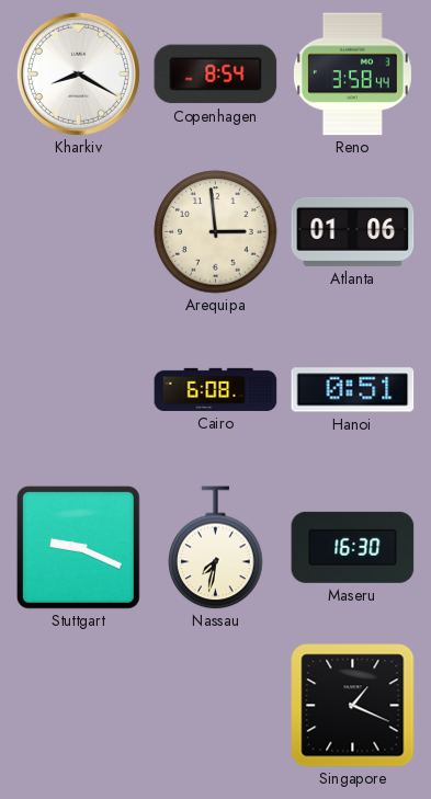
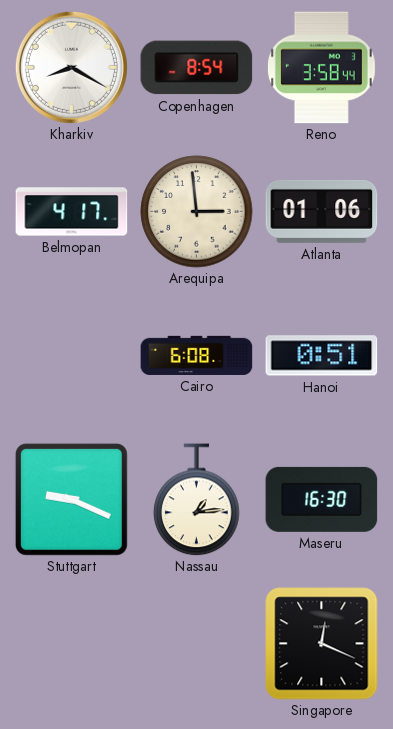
Belmopan: none -> 4:17
Nassau: 7:32 -> 1:14
Singapore: 1:19 -> 12:19
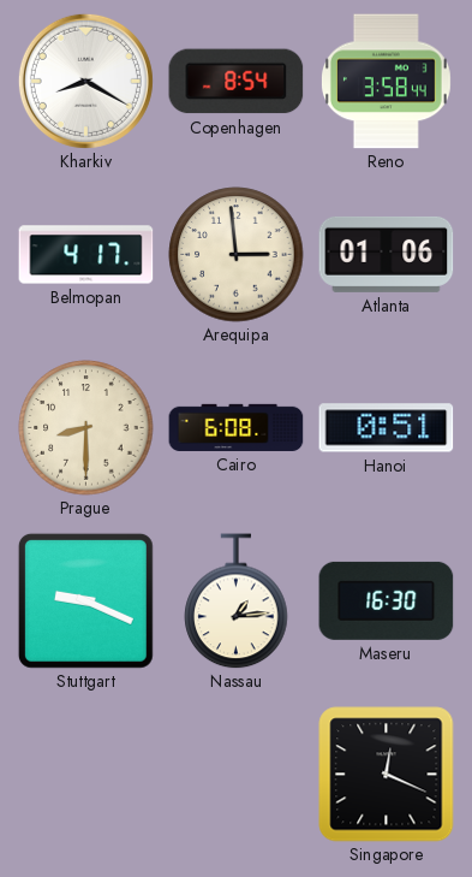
Prague: none -> 8:30
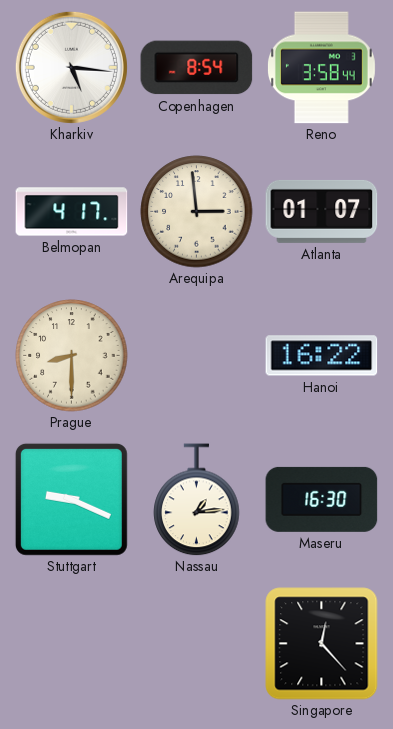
Kharkiv: 8:20 -> 5:16
Atlanta: 01:06 -> 01:07
Cairo: 6:08 -> none
Hanoi: 0:51 -> 16:22
Singapore: 12:19 -> 12:23
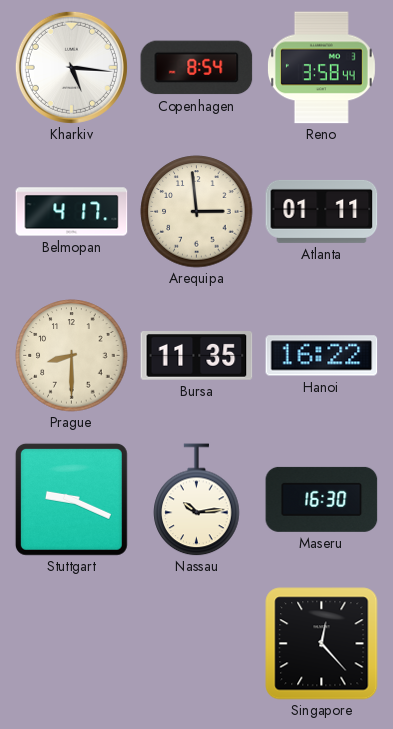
Atlanta: 01:07 -> 01:11
Bursa: none -> 11:35
Nassau: 1:14 -> 10:14
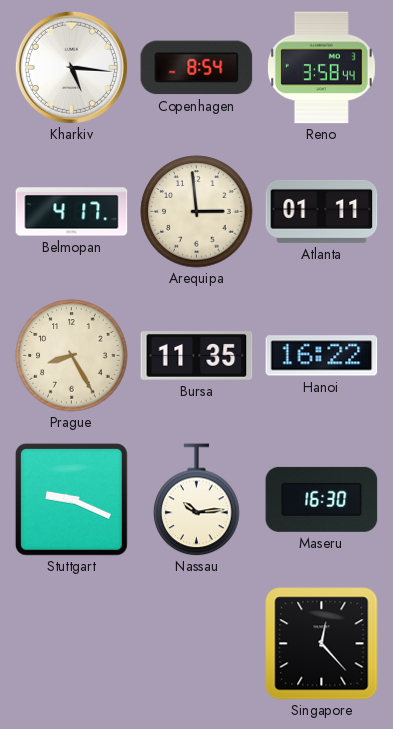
Prague: 8:30 -> 8:25
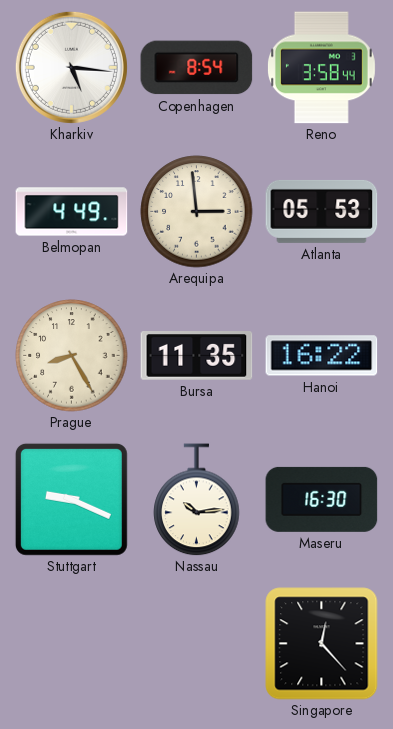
Belmopan: 4:17 -> 4:49
Atlanta: 01:11 -> 05:53
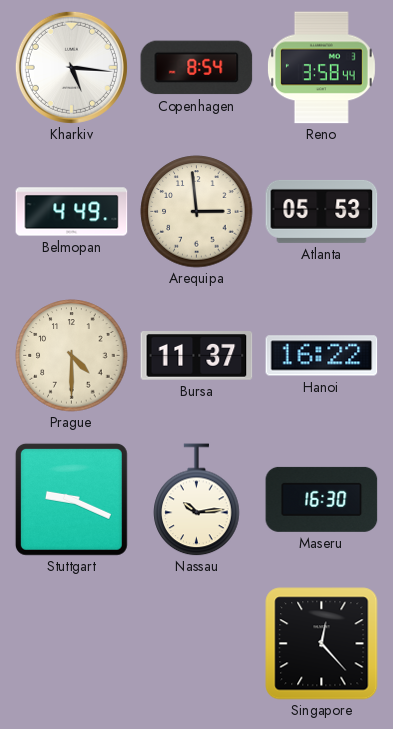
Prague: 8:25 -> 4:30
Bursa: 11:35 -> 11:37
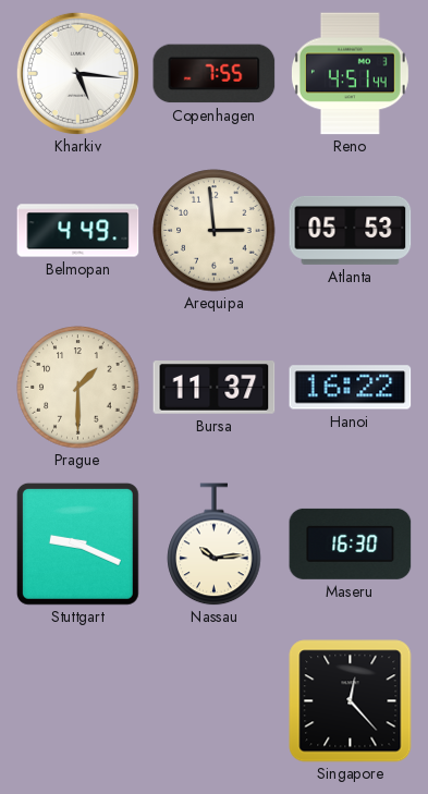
Copenhagen: 8:54 -> 7:55
Reno: 3:58 -> 4:51
Prague: 4:30 -> 1:30
